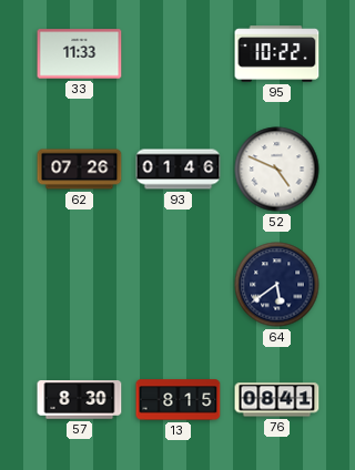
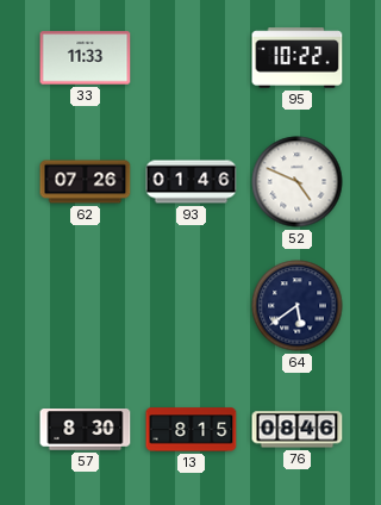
76: 08:41 -> 08:46
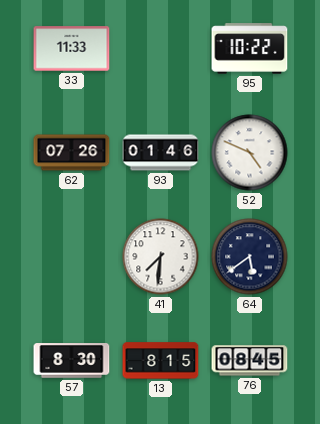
41: none -> 7:31
76: 08:46 -> 08:45
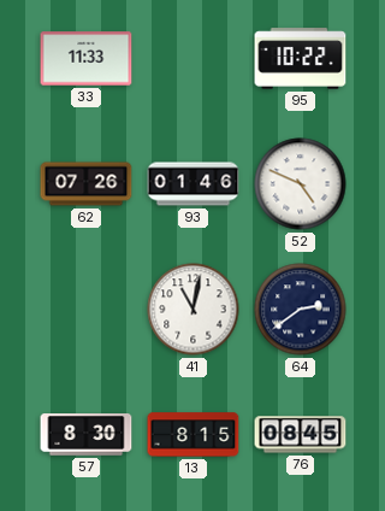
41: 7:31 -> 11:02
64: 5:39 -> 2:39
